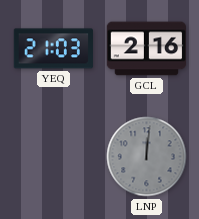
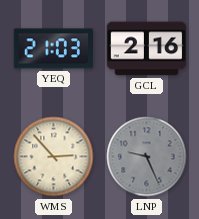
WMS: none -> 2:53
LNP: 12:01 -> 9:26
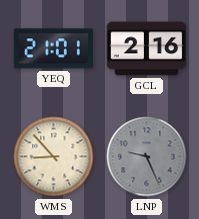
YEQ: 21:03 -> 21:01
WMS: 2:53 -> 8:53
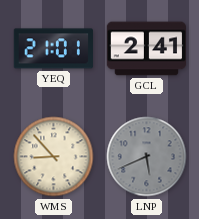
GCL: 2:16 -> 2:41
LNP: 9:26 -> 5:41
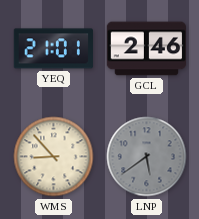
GCL: 2:41 -> 2:46
LNP: 5:41 -> 5:39
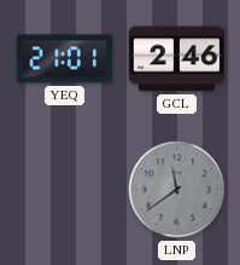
WMS: 8:53 -> none
LNP: 5:39 -> 11:39
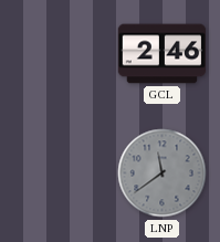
YEQ: 21:01 -> none
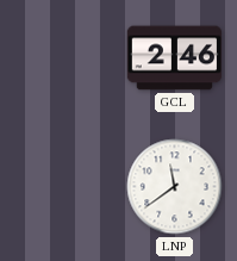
LNP dial: grey -> white
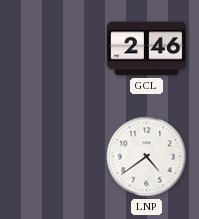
LNP: 11:39 -> 4:39
